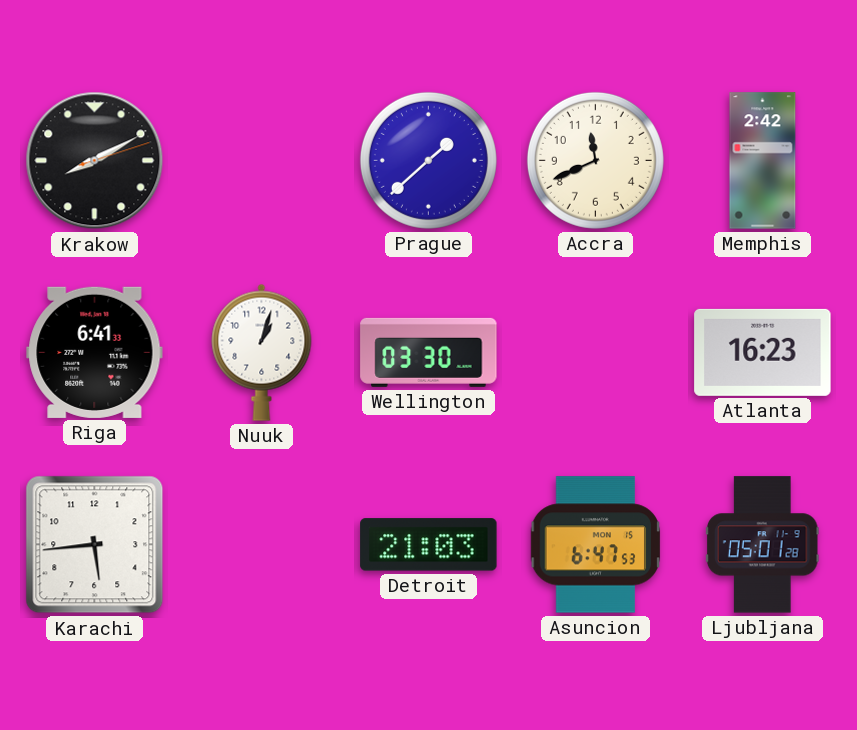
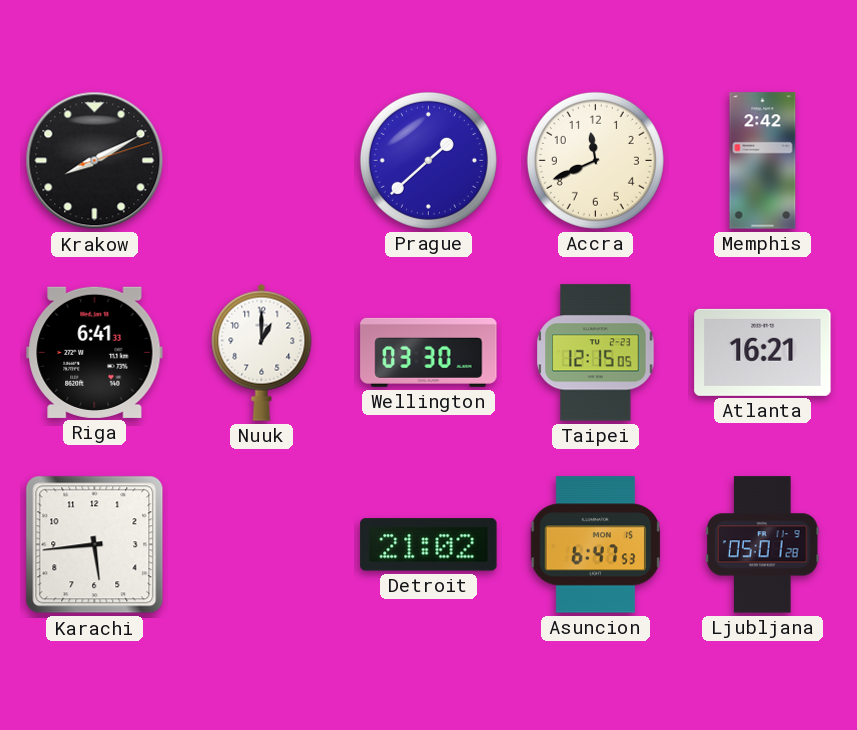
Nuuk: 1:03 -> 1:00
Taipei: none -> 12:15
Atlanta: 16:23 -> 16:21
Detroit: 21:03 -> 21:02
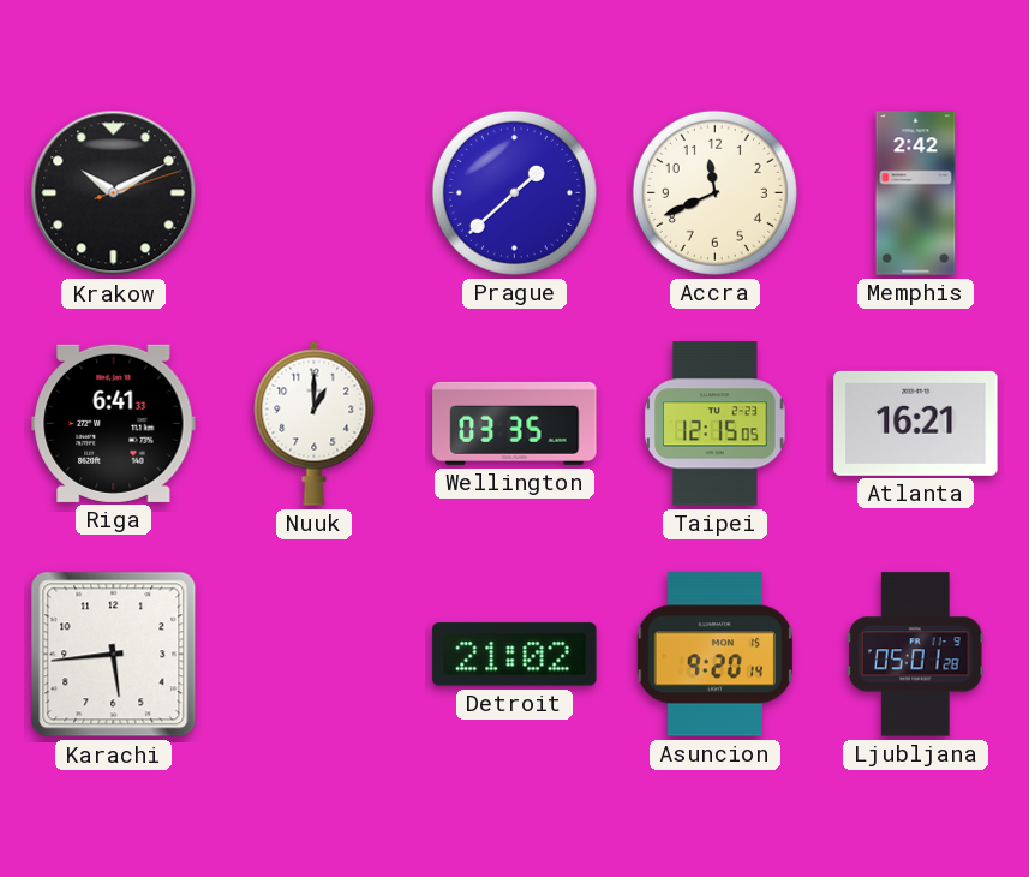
Krakow: 8:10 -> 10:10
Wellington: 03:30 -> 03:35
Asuncion: 6:47 -> 9:20
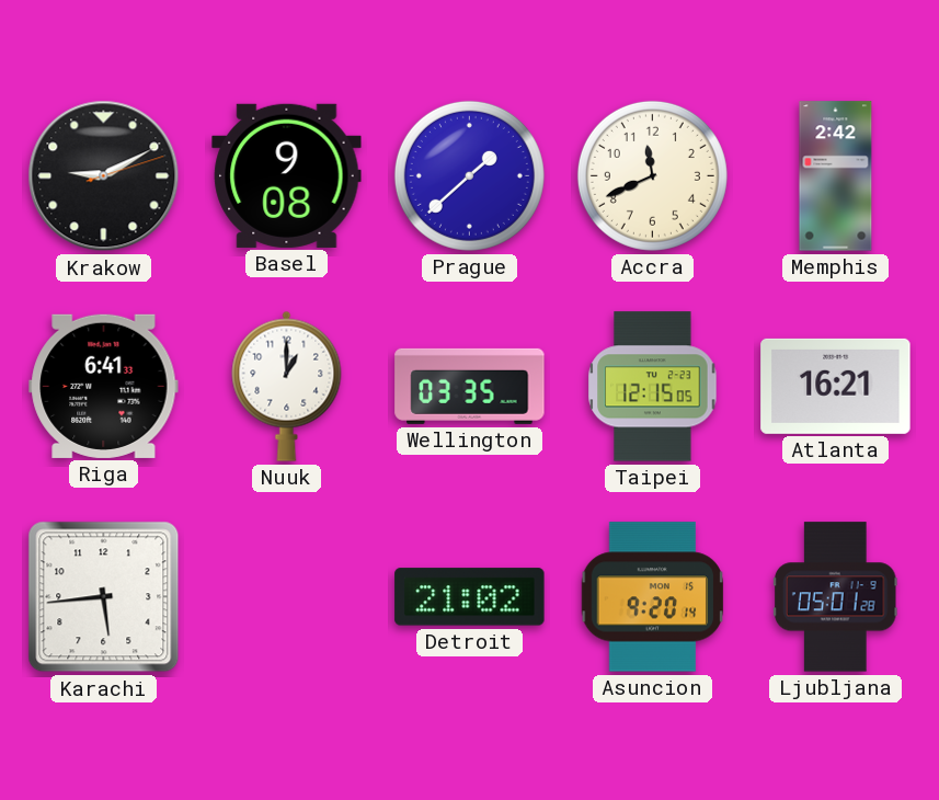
Krakow: 10:10 -> 9:10
Basel: none -> 9:08
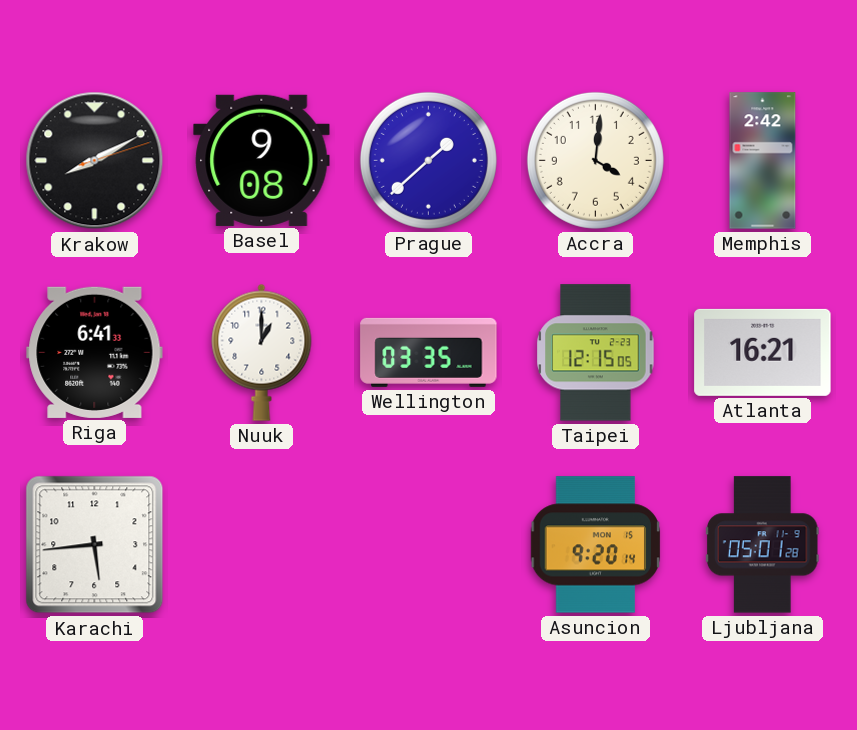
Krakow: 9:10 -> 8:10
Accra: 11:41 -> 4:01
Detroit: 21:02 -> none
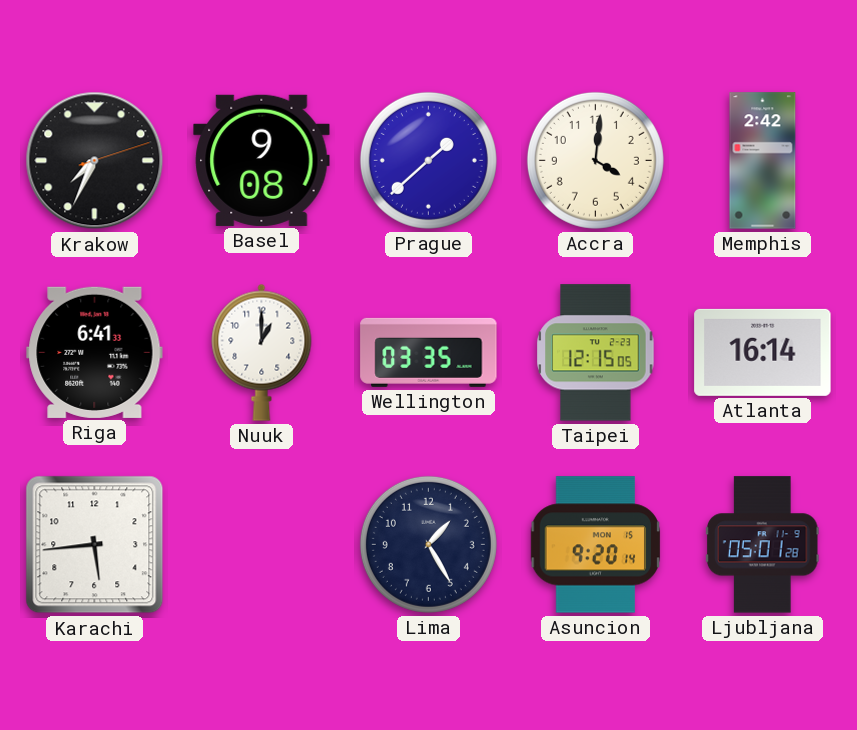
Krakow: 8:10 -> 7:34
Atlanta: 16:21 -> 16:14
Lima: none -> 1:25
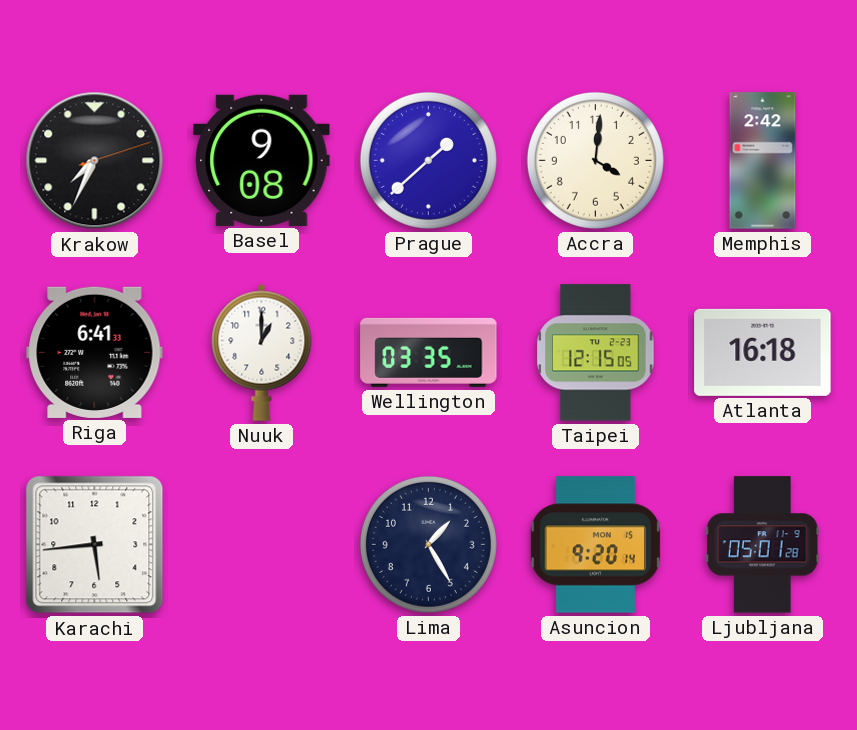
Atlanta: 16:14 -> 16:18
